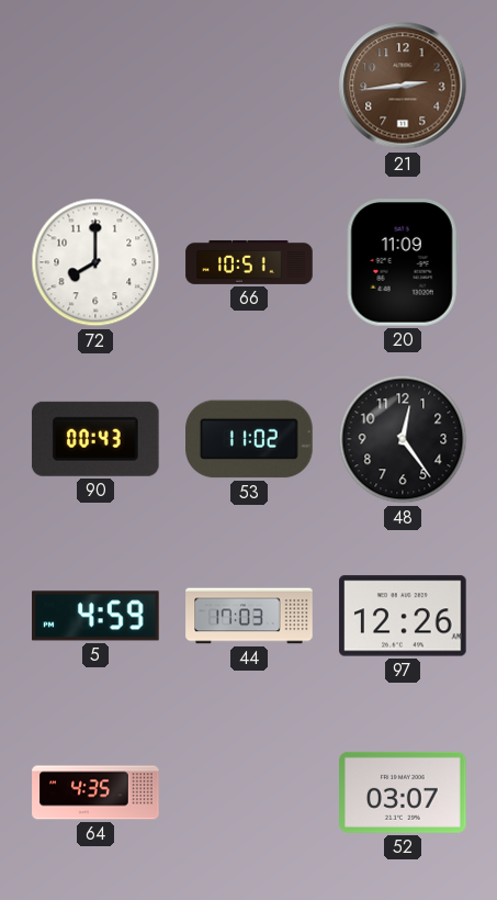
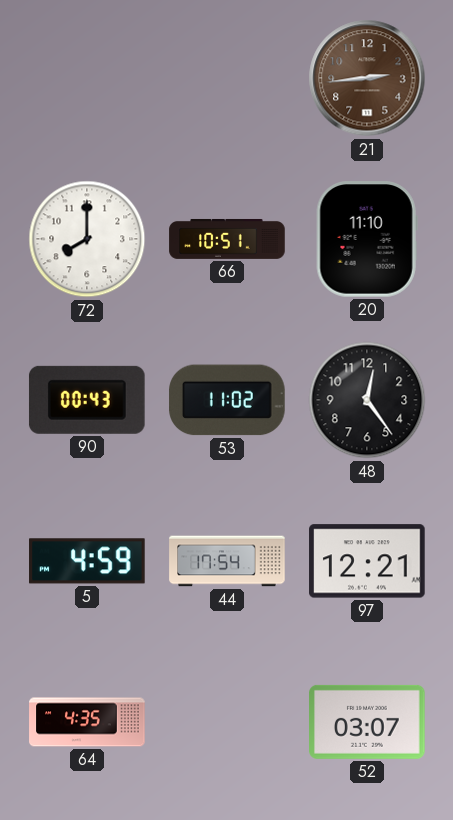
20: 11:09 -> 11:10
44: 17:03 -> 17:54
97: 12:26 -> 12:21
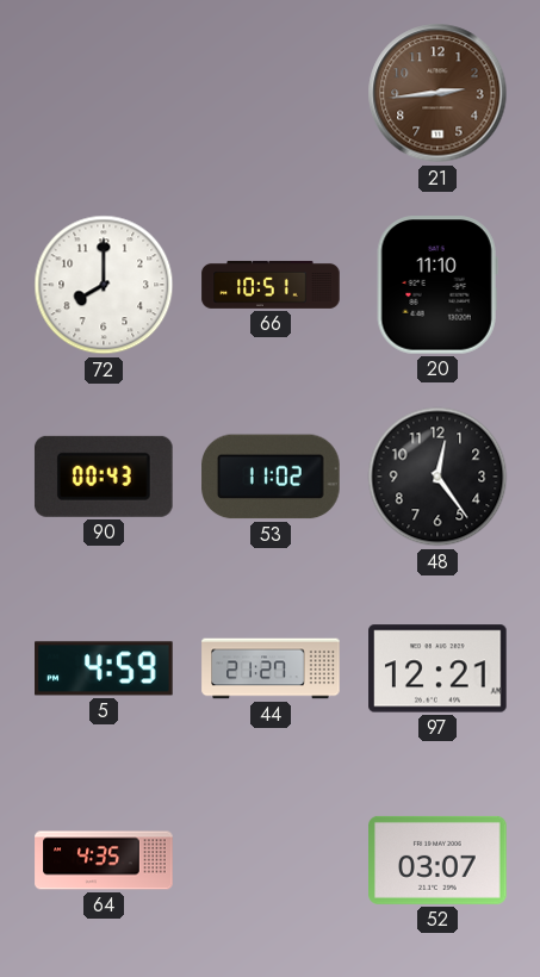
44: 17:54 -> 21:27
